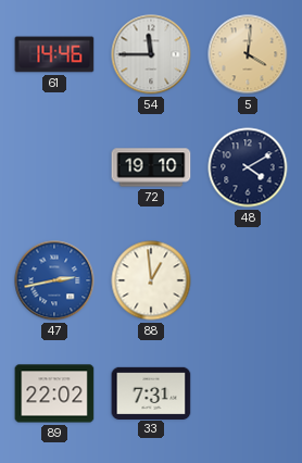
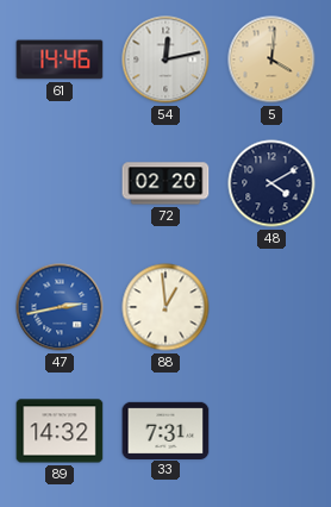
54: 11:45 -> 12:13
72: 19:10 -> 02:20
89: 22:02 -> 14:32
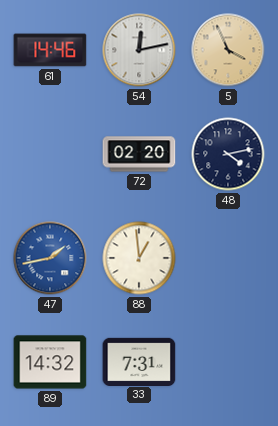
5: 4:01 -> 3:56
48: 4:10 -> 4:13
47: 2:43 -> 1:43
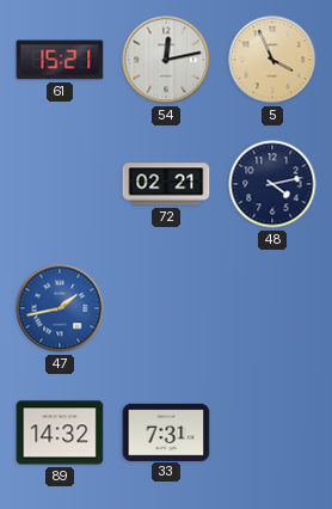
61: 14:46 -> 15:21
72: 02:20 -> 02:21
88: 12:59 -> none
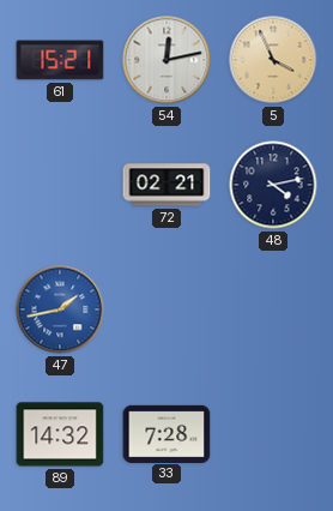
33: 7:31 -> 7:28
